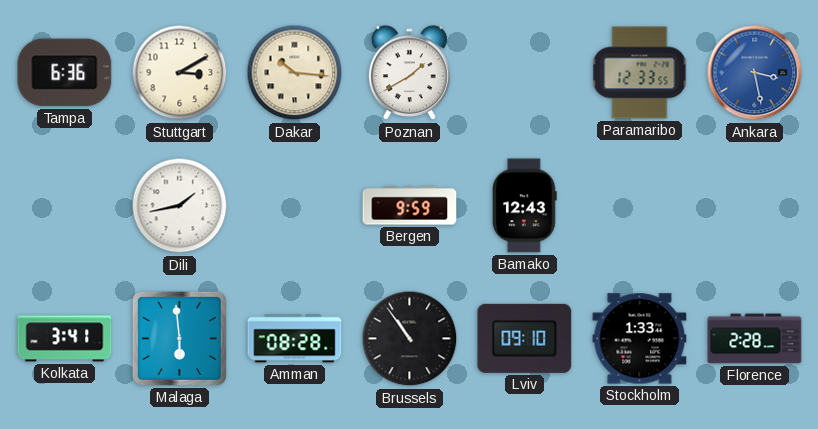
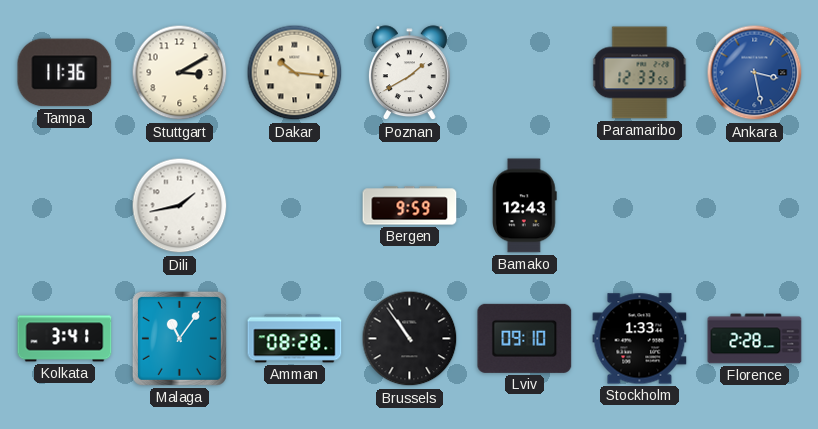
Tampa: 6:36 -> 11:36
Malaga: 5:59 -> 11:06
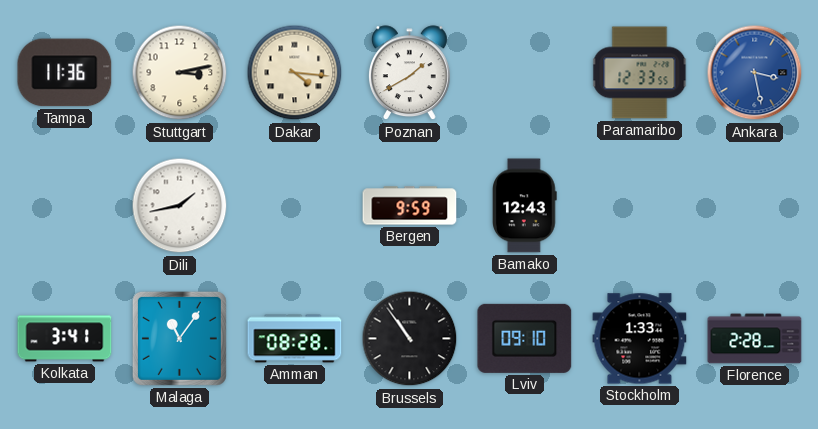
Stuttgart: 3:10 -> 3:13
Dakar: 10:16 -> 4:16
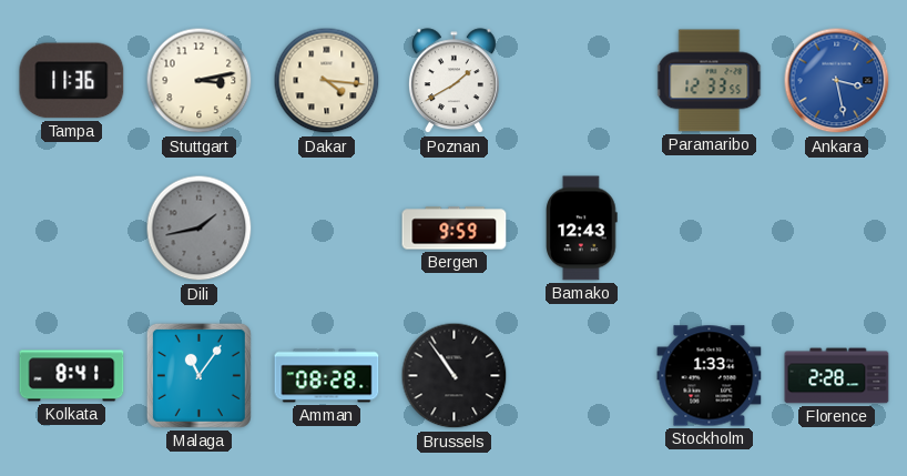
Dili dial: white -> grey
Kolkata: 3:41 -> 8:41
Lviv: 09:10 -> none
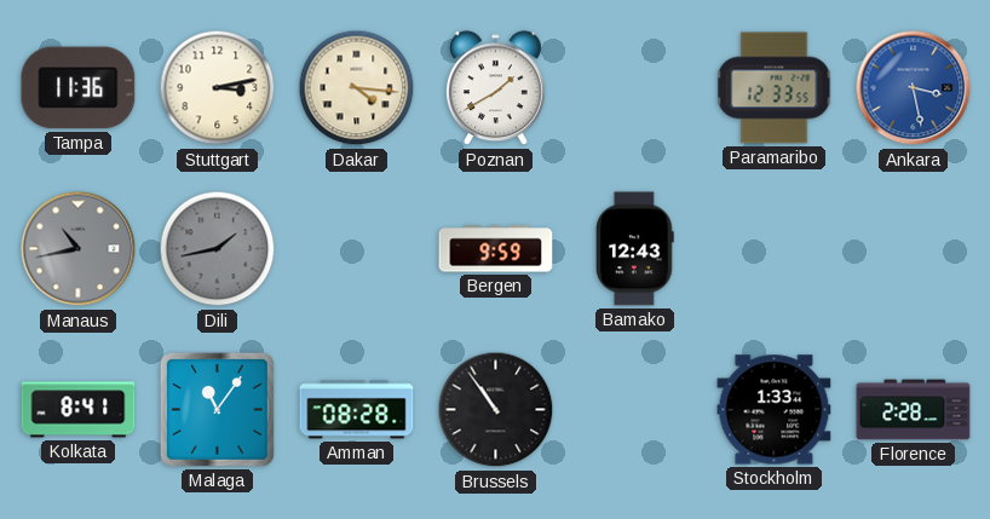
Manaus: none -> 10:43
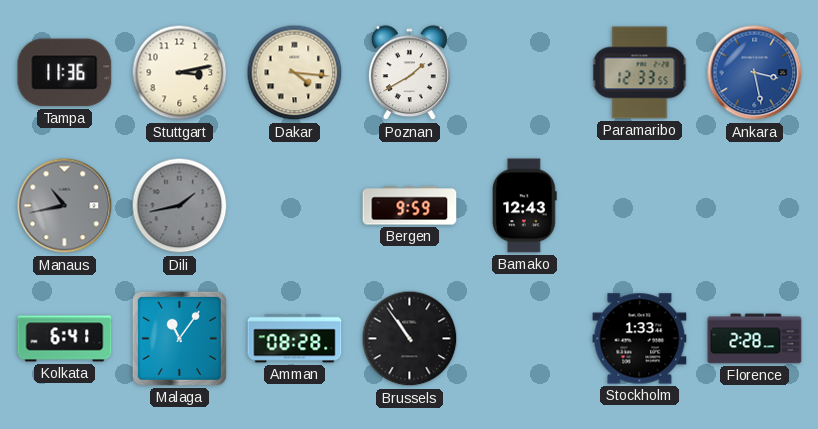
Kolkata: 8:41 -> 6:41
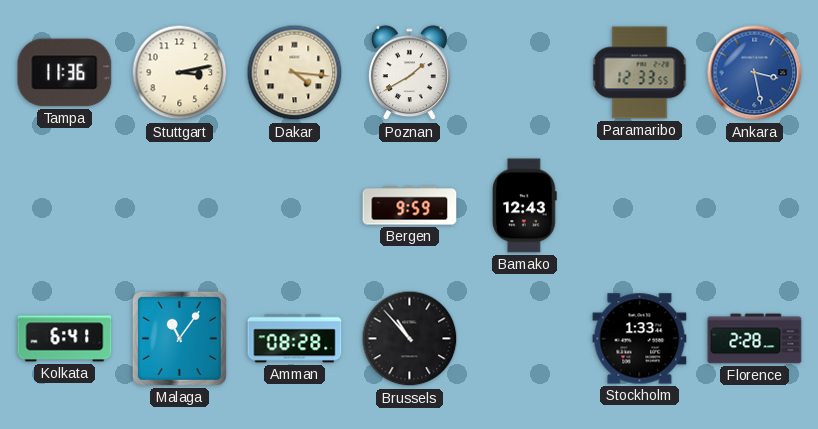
Manaus: 10:43 -> none
Dili: 1:43 -> none
Brussels: 10:54 -> 10:53
